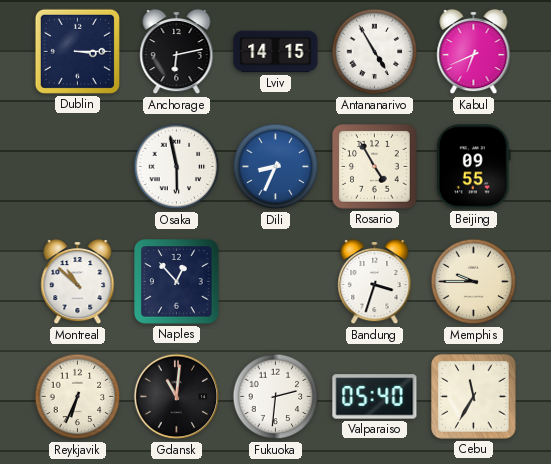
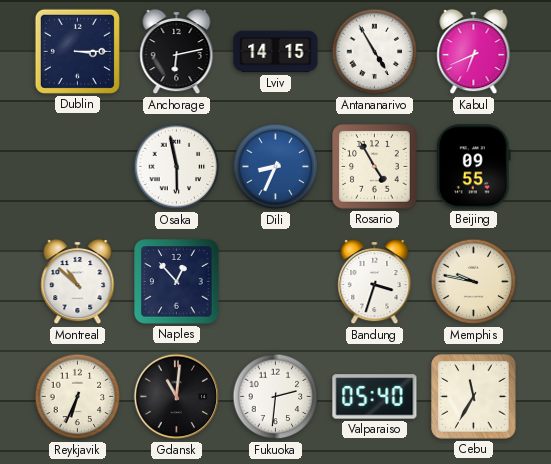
Memphis: 9:45 -> 9:47
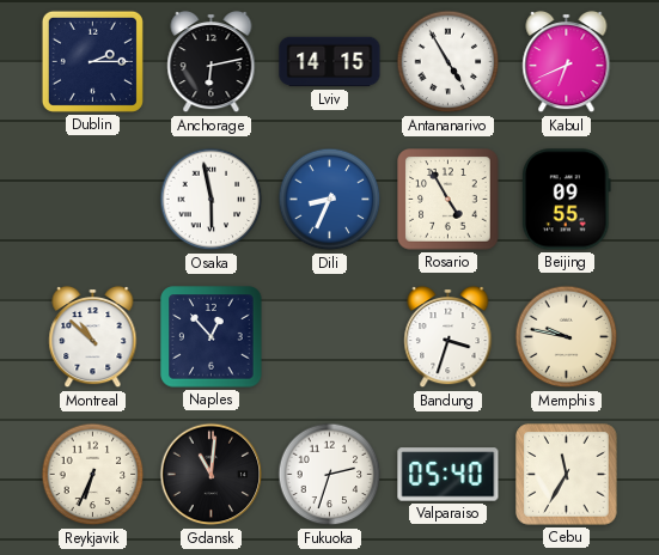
Dublin: 3:15 -> 2:15
Fukuoka: 2:31 -> 2:33
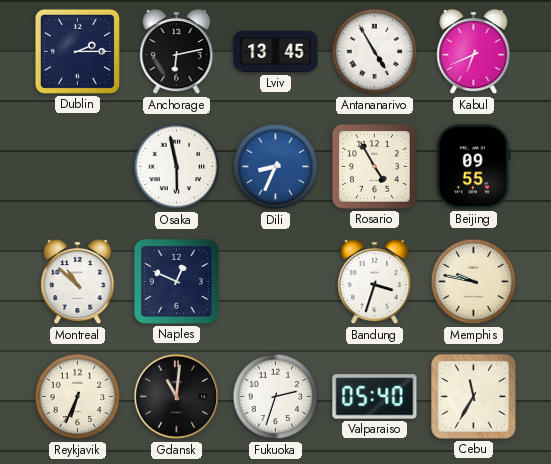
Lviv: 14:15 -> 13:45
Naples: 12:53 -> 12:49
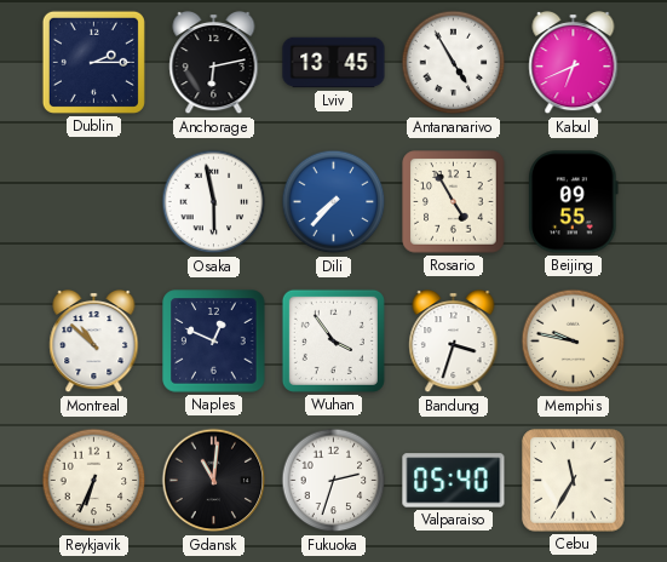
Dili: 8:34 -> 7:37
Wuhan: none -> 3:54
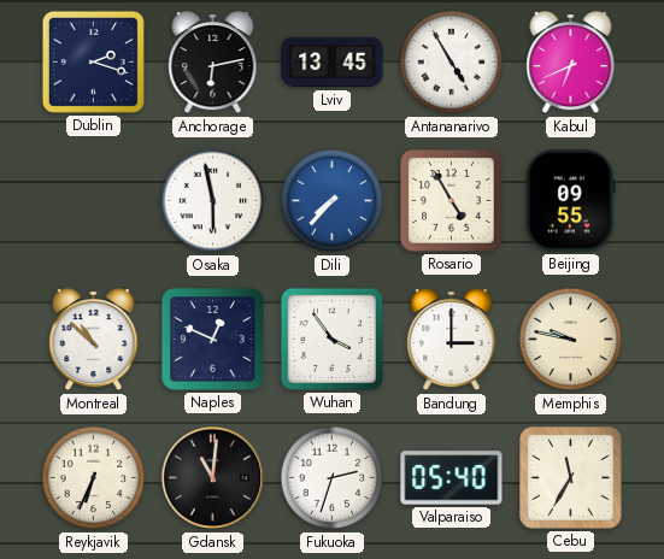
Dublin: 2:15 -> 2:18
Bandung: 3:33 -> 3:00
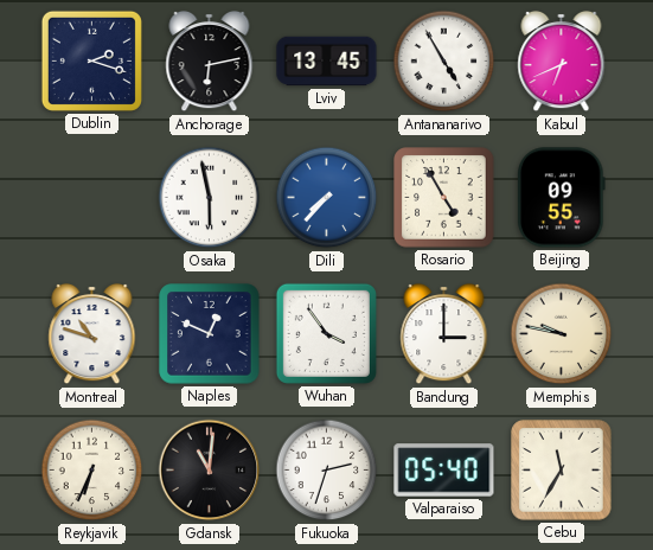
Montreal: 10:52 -> 10:48
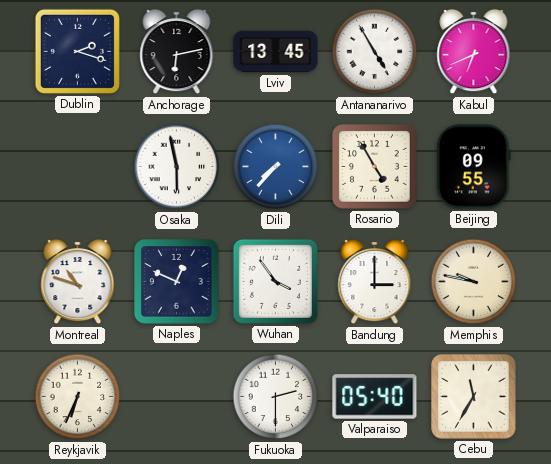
Gdansk: 11:01 -> none
Fukuoka: 2:33 -> 2:30
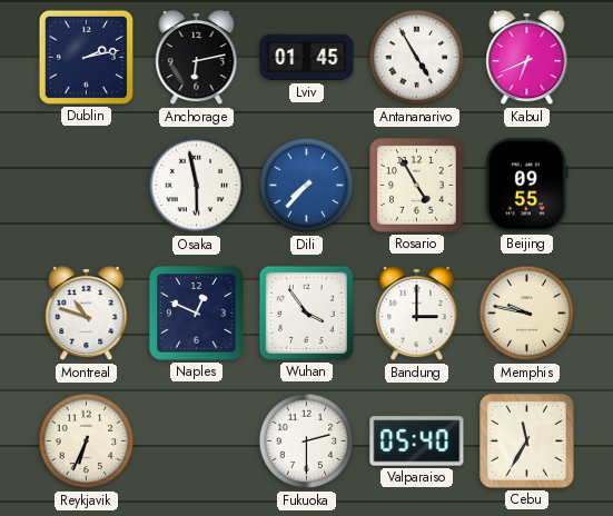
Dublin: 2:18 -> 2:13
Lviv: 13:45 -> 01:45
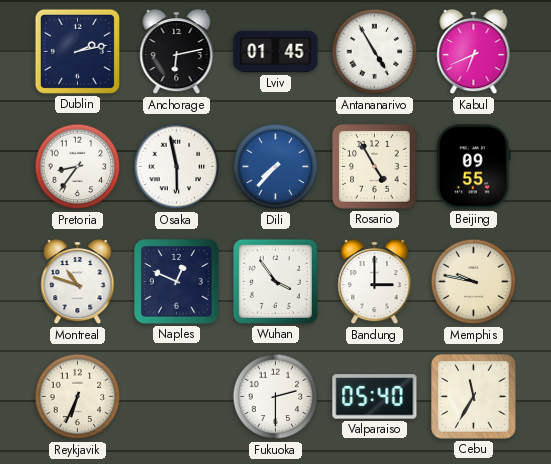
Pretoria: none -> 8:36
